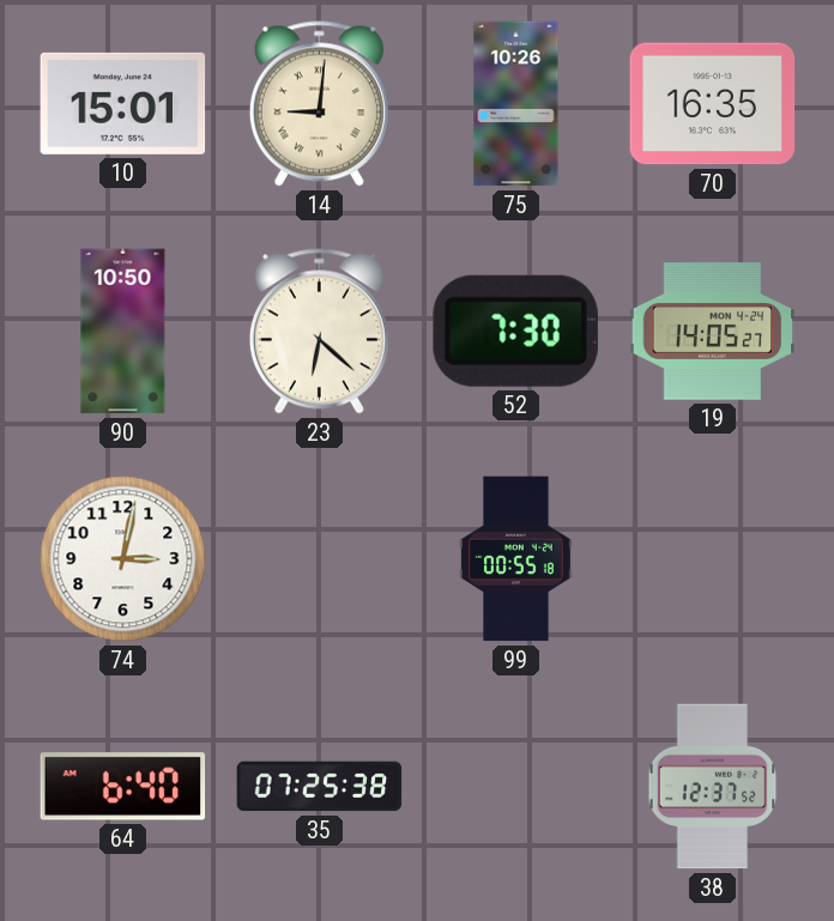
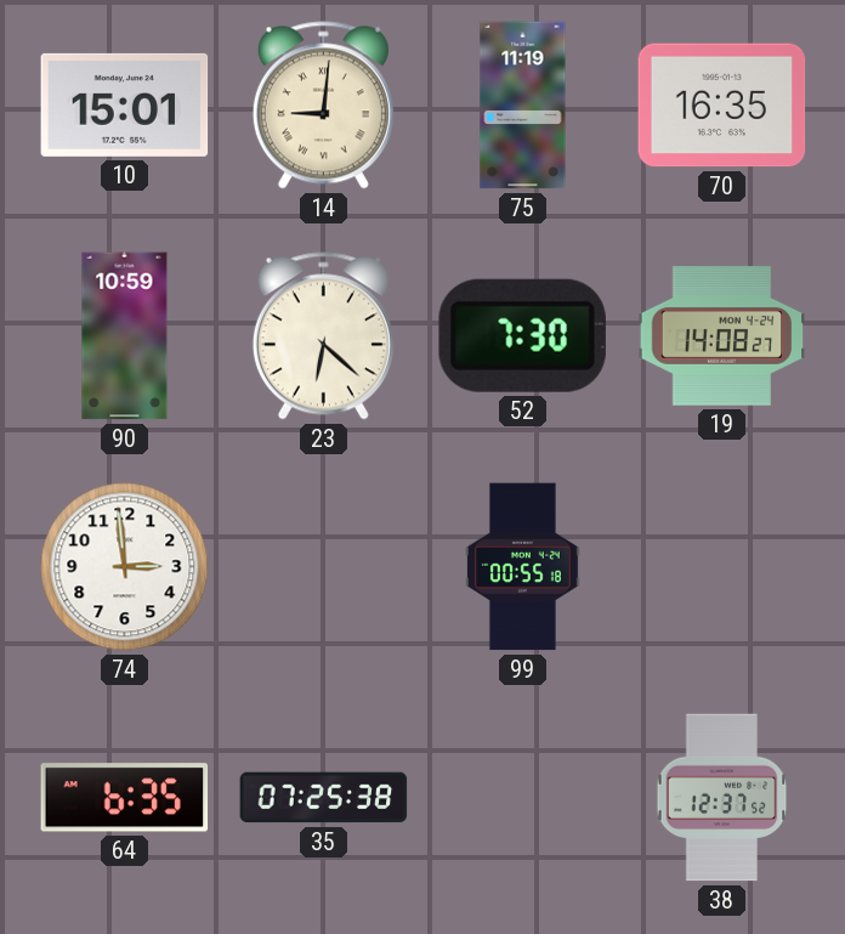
75: 10:26 -> 11:19
90: 10:50 -> 10:59
19: 14:05 -> 14:08
74: 3:02 -> 2:59
64: 6:40 -> 6:35
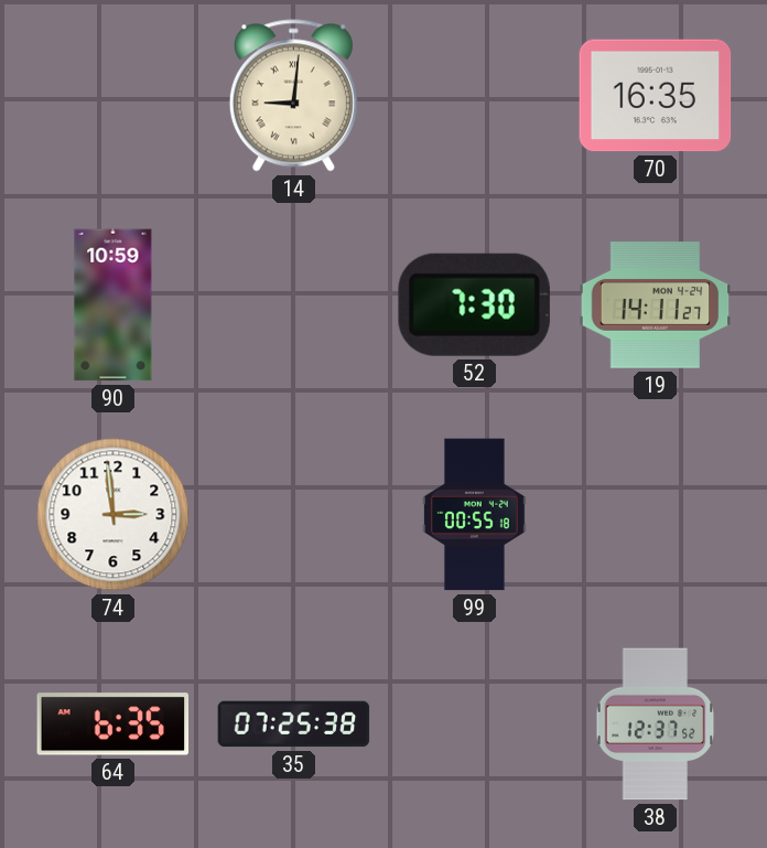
10: 15:01 -> none
75: 11:19 -> none
23: 6:22 -> none
19: 14:08 -> 14:11
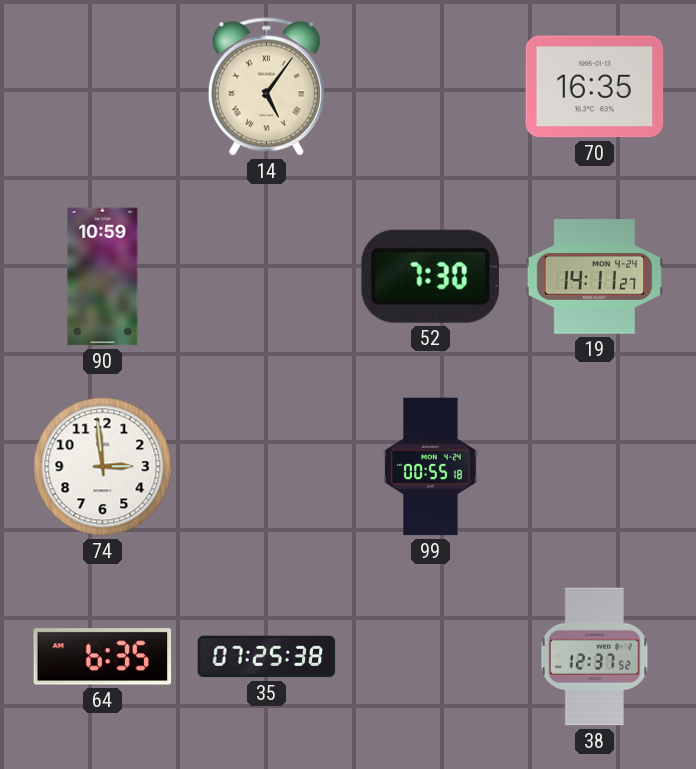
14: 9:01 -> 5:06
